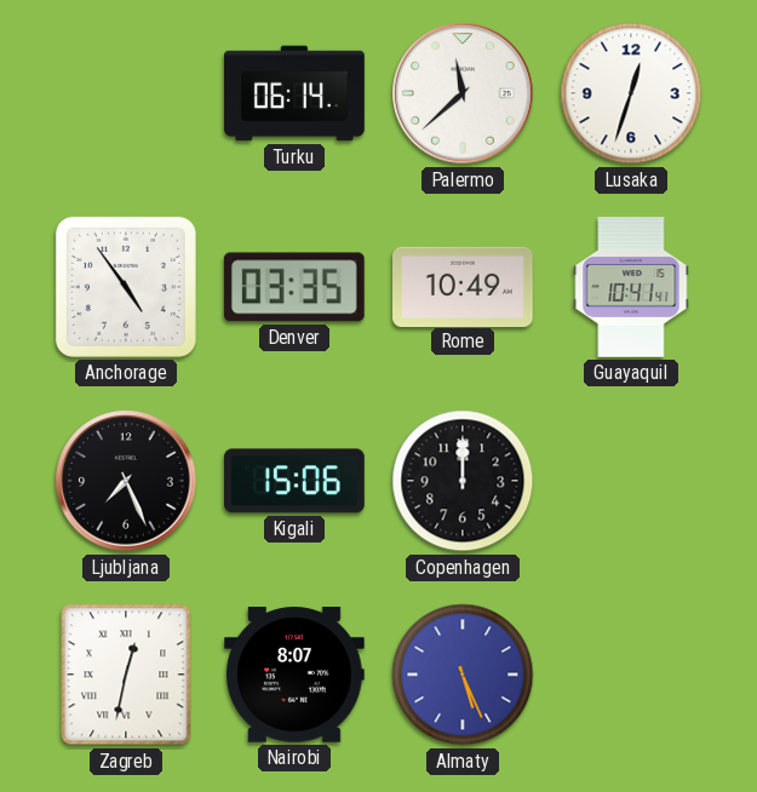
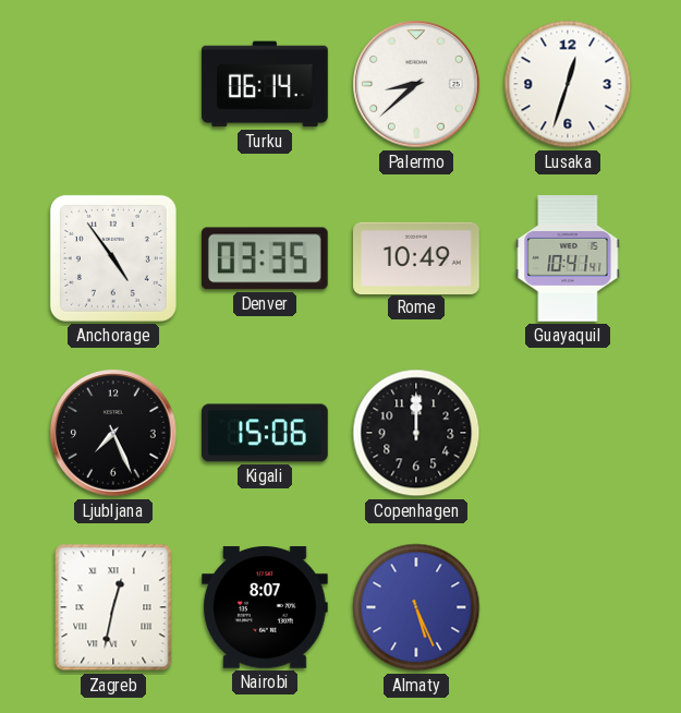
Palermo: 11:38 -> 8:38
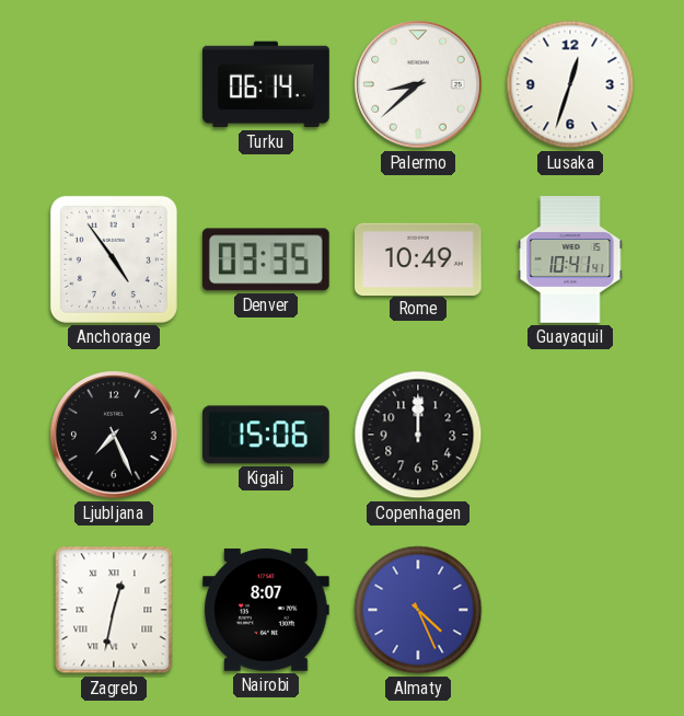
Almaty: 5:26 -> 4:26
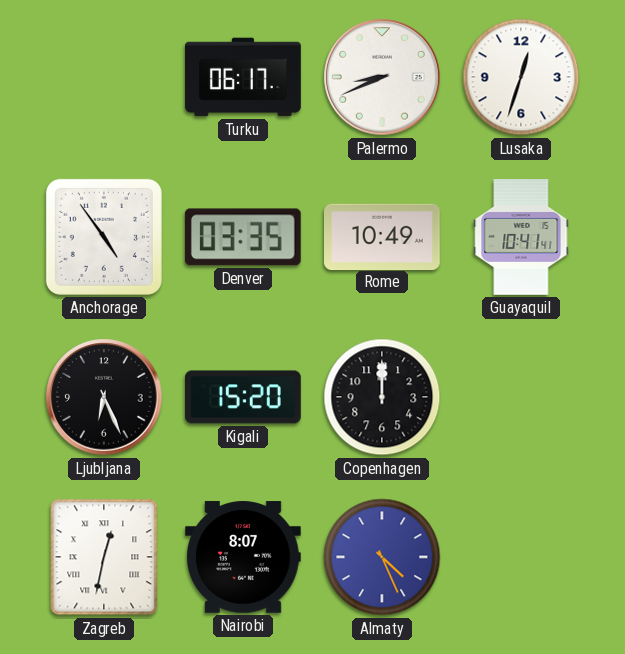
Turku: 06:14 -> 06:17
Palermo: 8:38 -> 8:41
Ljubljana: 7:26 -> 6:26
Kigali: 15:06 -> 15:20
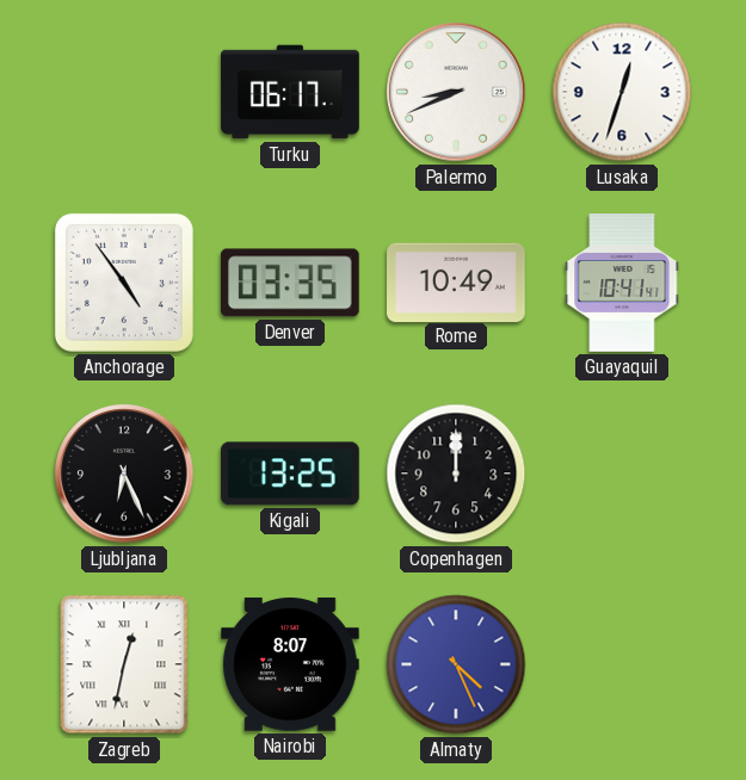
Kigali: 15:20 -> 13:25
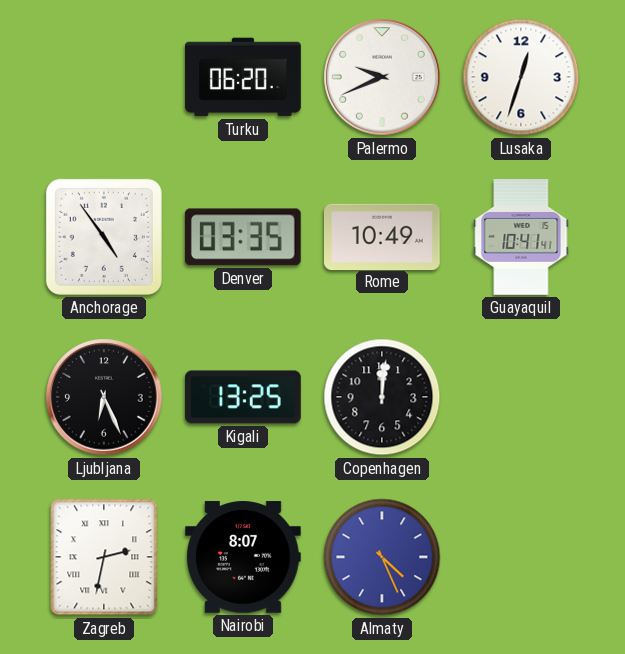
Turku: 06:17 -> 06:20
Palermo: 8:41 -> 9:41
Copenhagen: 12:00 -> 12:01
Zagreb: 12:32 -> 2:32
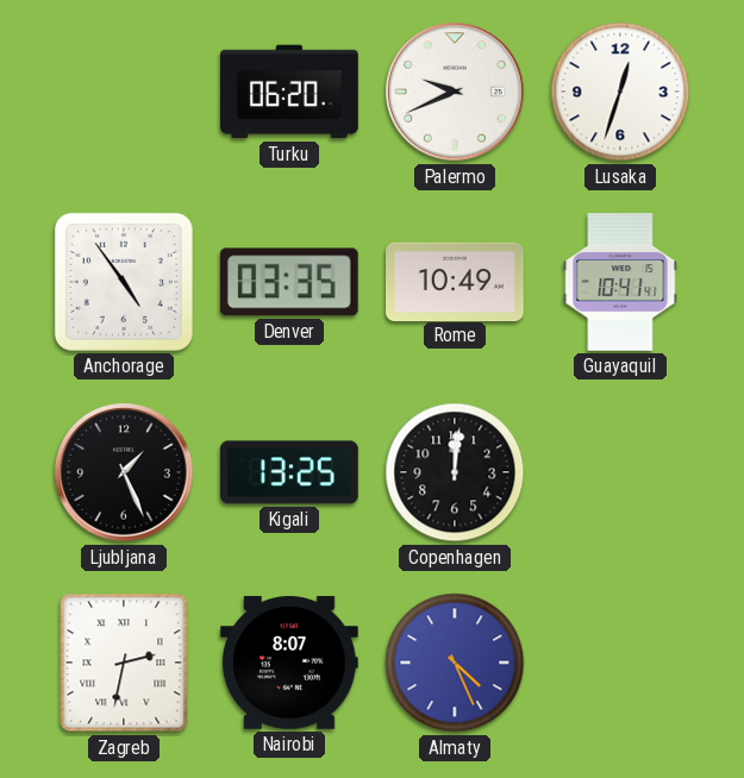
Ljubljana: 6:26 -> 1:26
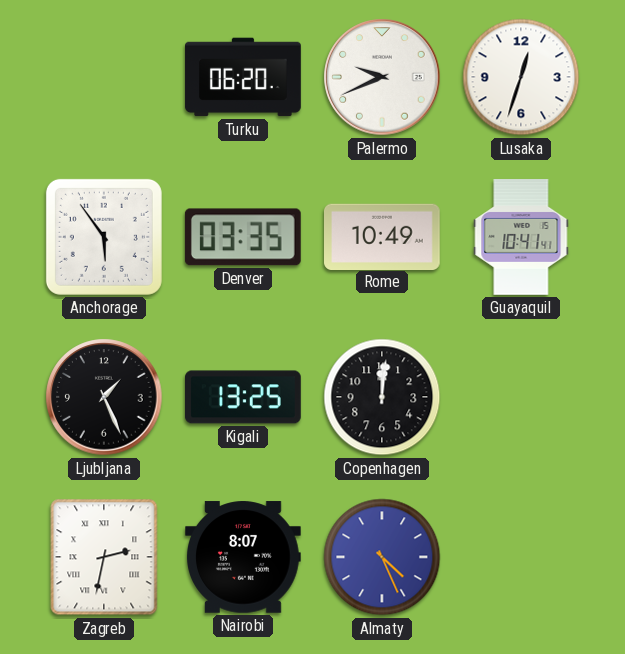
Anchorage: 4:54 -> 5:54
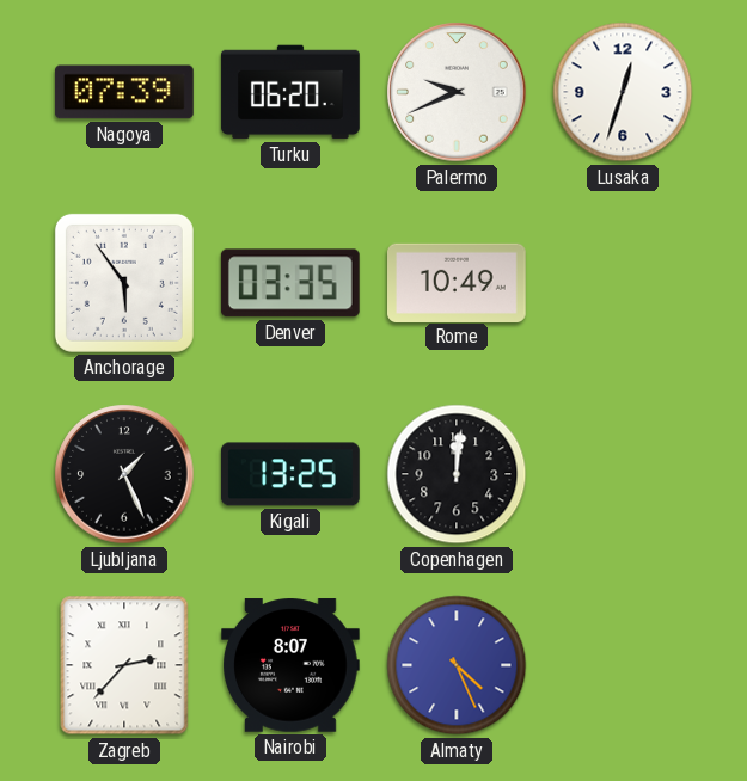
Nagoya: none -> 07:39
Guayaquil: 10:41 -> none
Zagreb: 2:32 -> 2:37
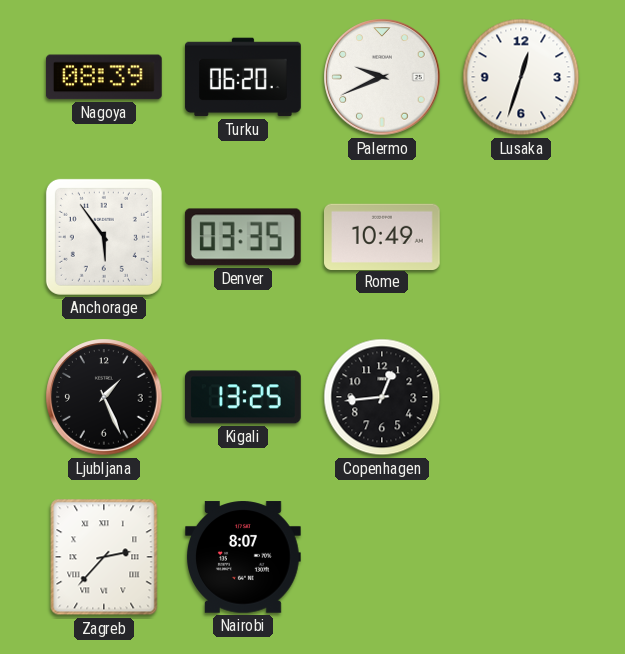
Nagoya: 07:39 -> 08:39
Copenhagen: 12:01 -> 12:44
Almaty: 4:26 -> none
